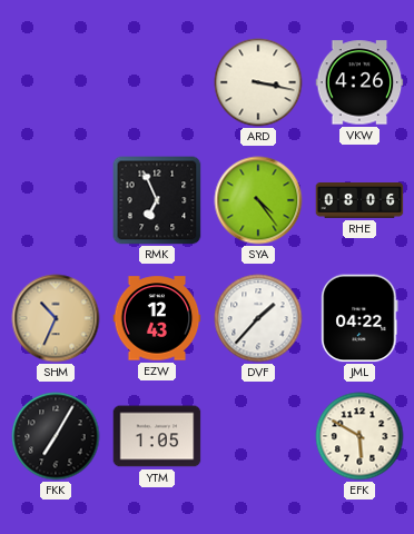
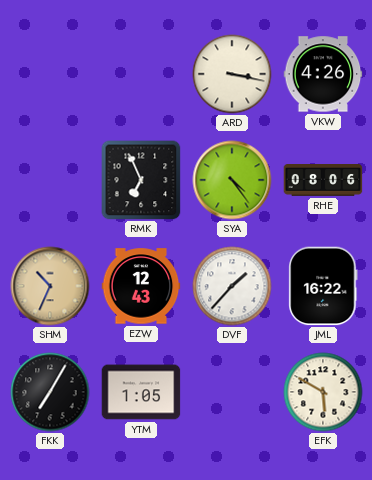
JML: 04:22 -> 16:22
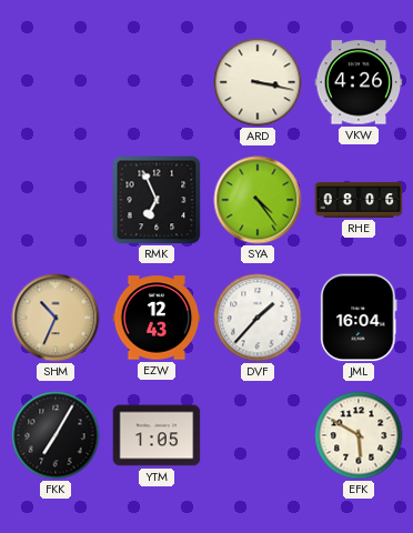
JML: 16:22 -> 16:04
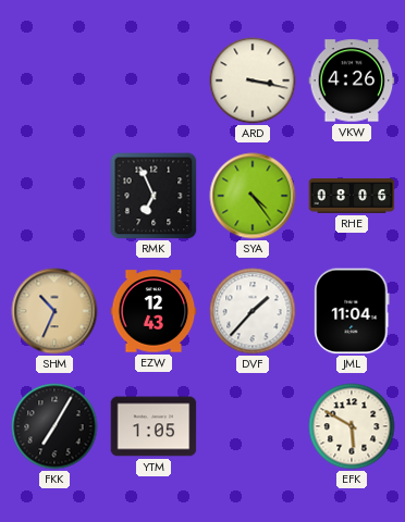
JML: 16:04 -> 11:04
